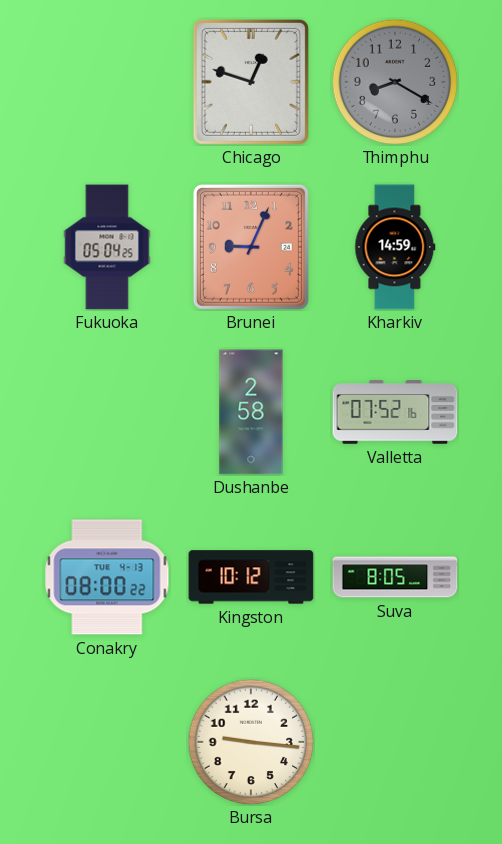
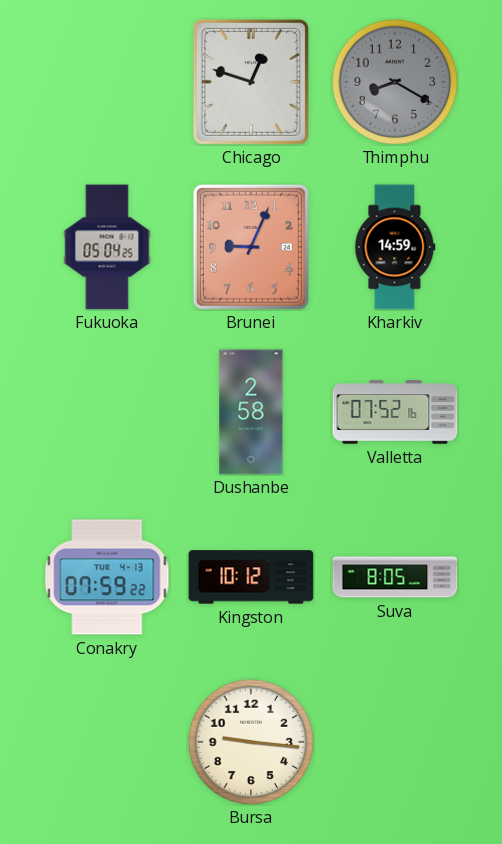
Conakry: 08:00 -> 07:59
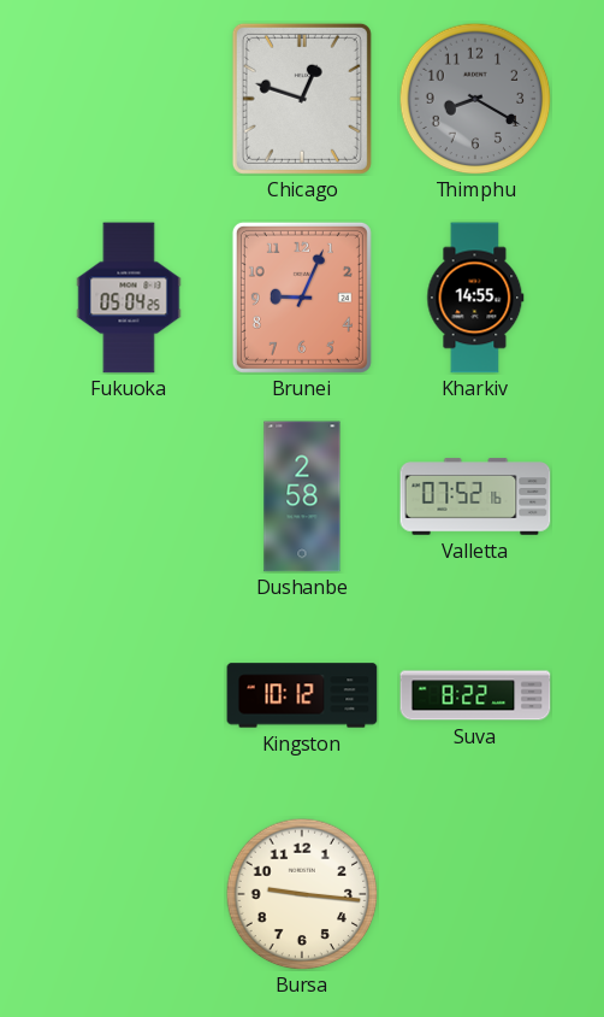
Kharkiv: 14:59 -> 14:55
Conakry: 07:59 -> none
Suva: 8:05 -> 8:22
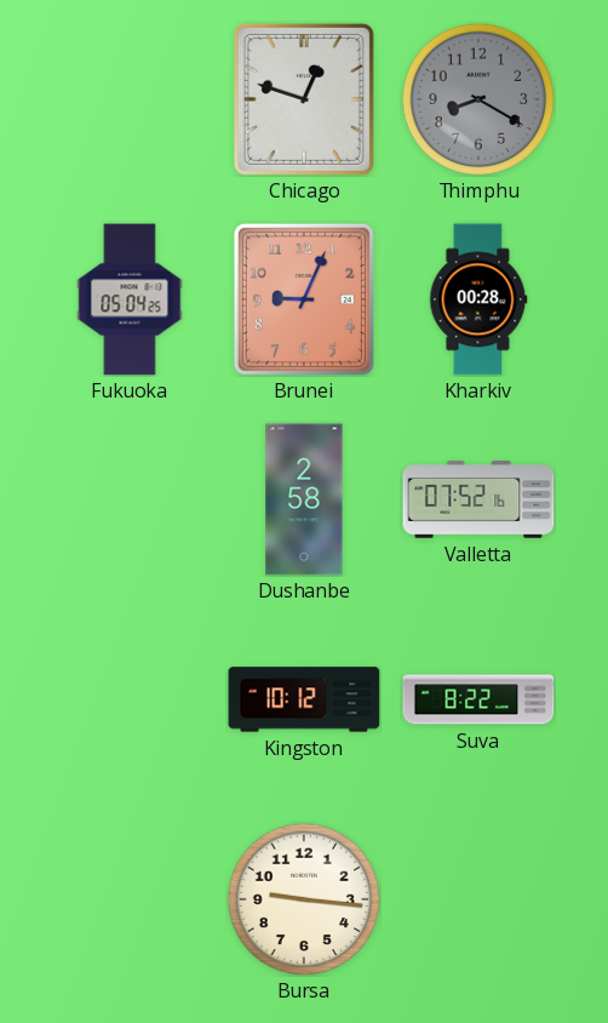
Kharkiv: 14:55 -> 00:28
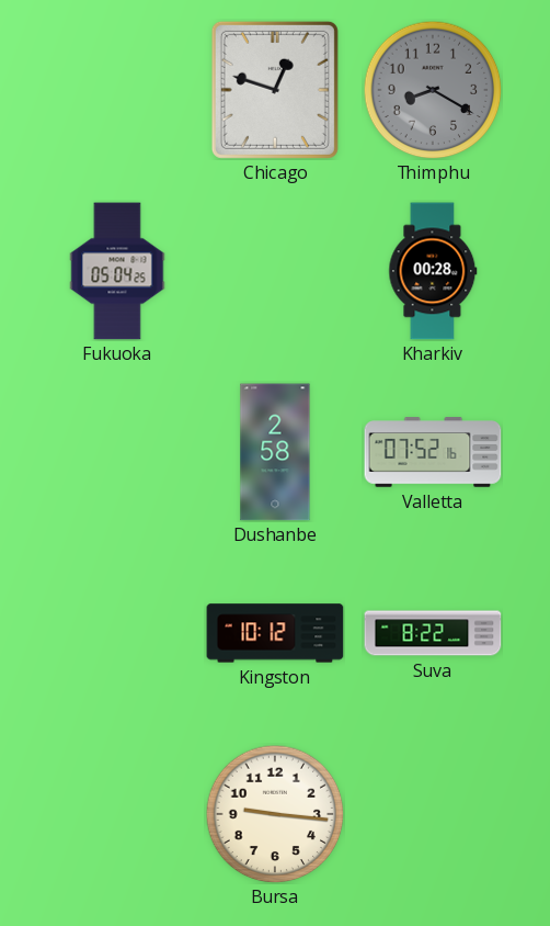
Brunei: 9:04 -> none
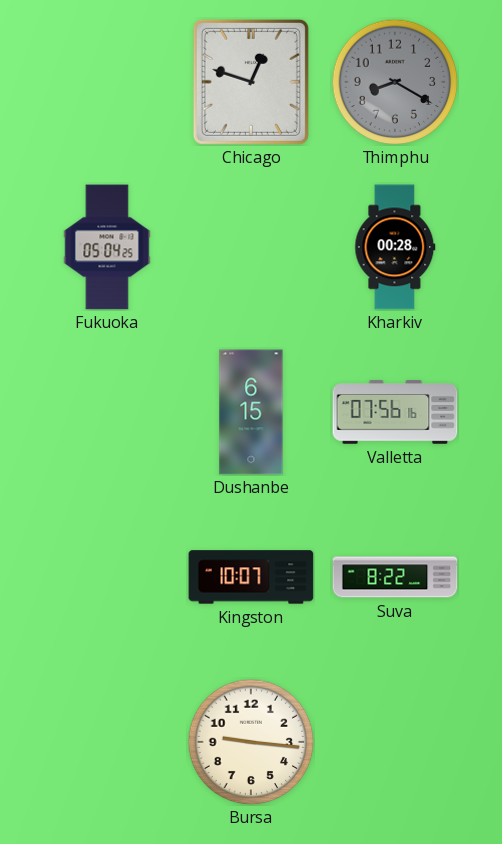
Dushanbe: 2:58 -> 6:15
Valletta: 07:52 -> 07:56
Kingston: 10:12 -> 10:07
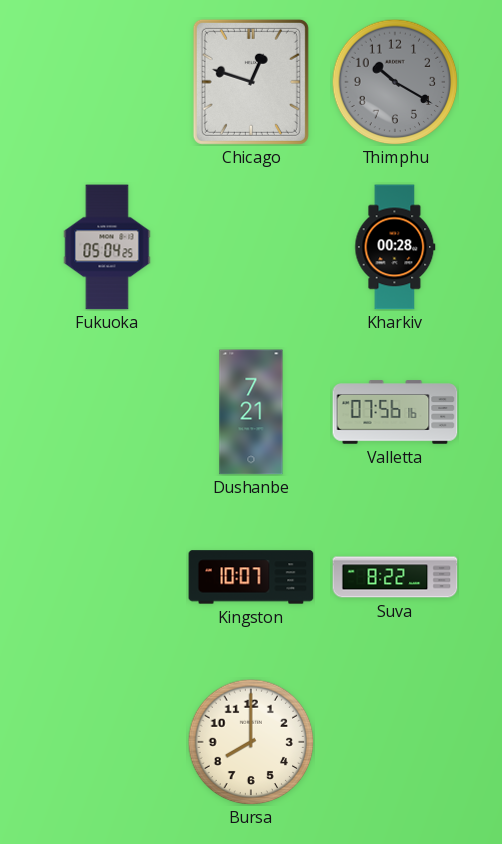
Thimphu: 8:20 -> 10:20
Dushanbe: 6:15 -> 7:21
Bursa: 9:16 -> 8:00
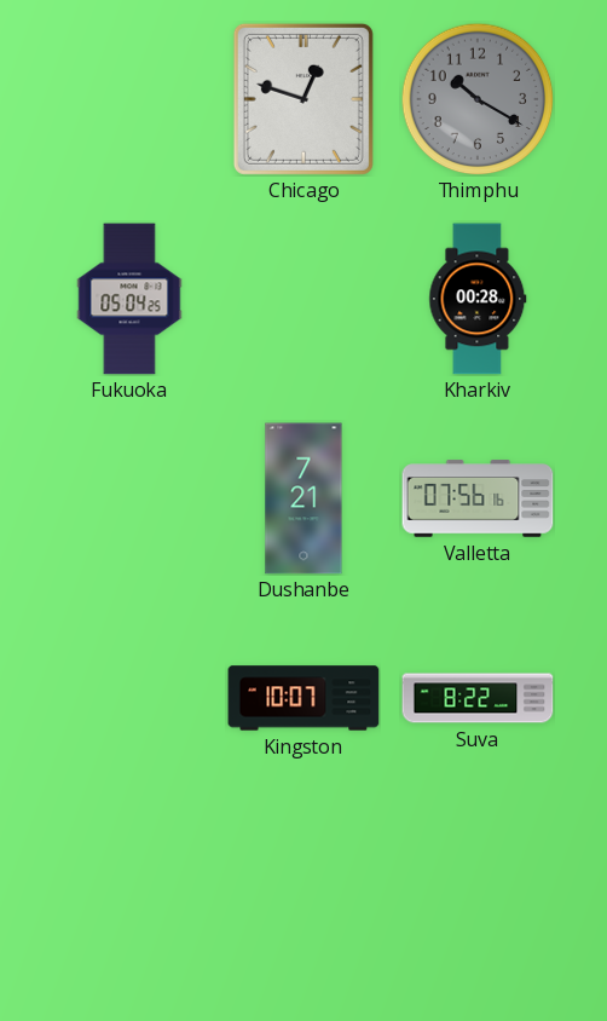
Bursa: 8:00 -> none
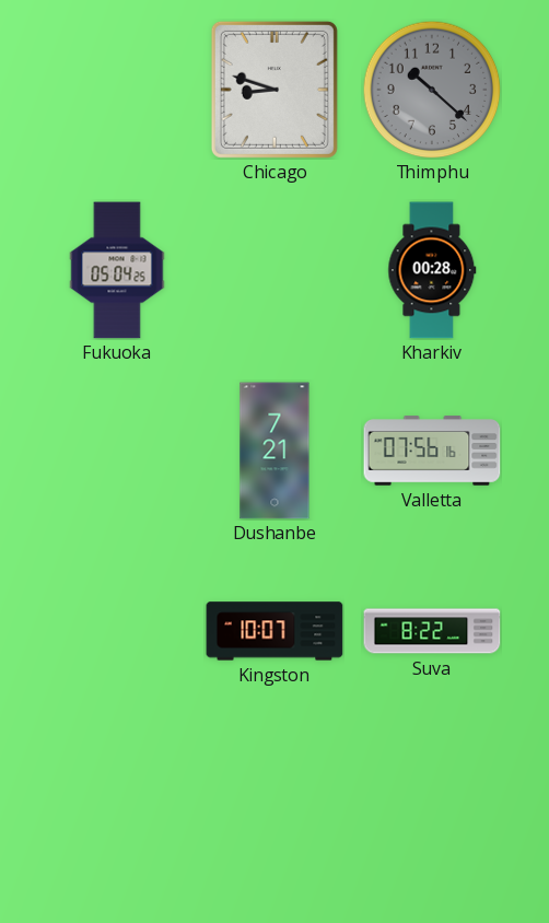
Chicago: 12:48 -> 8:48
Thimphu: 10:20 -> 10:22
